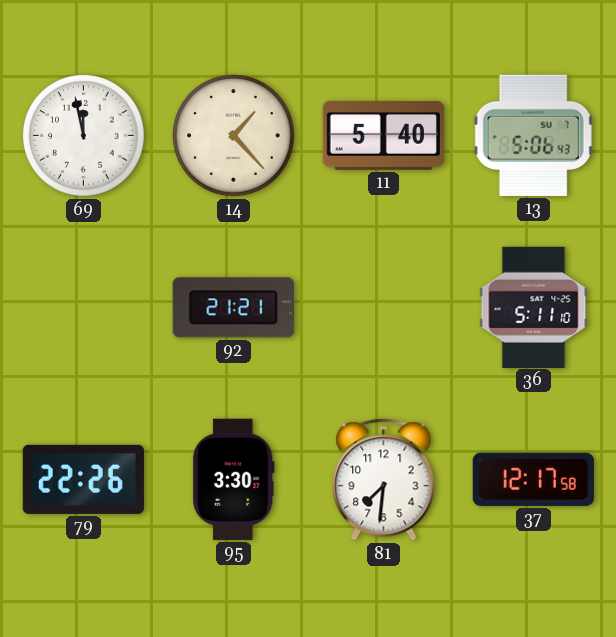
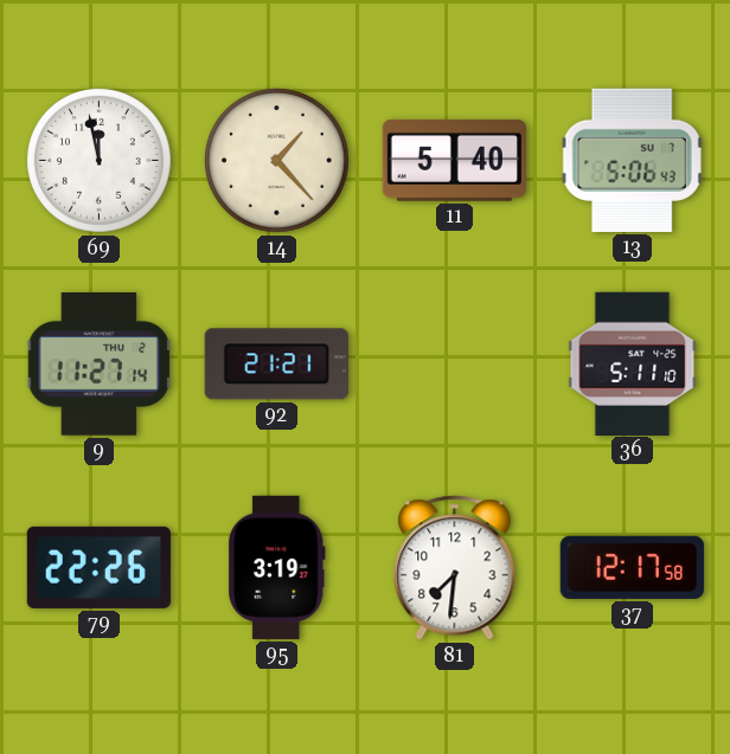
9: none -> 11:27
95: 3:30 -> 3:19
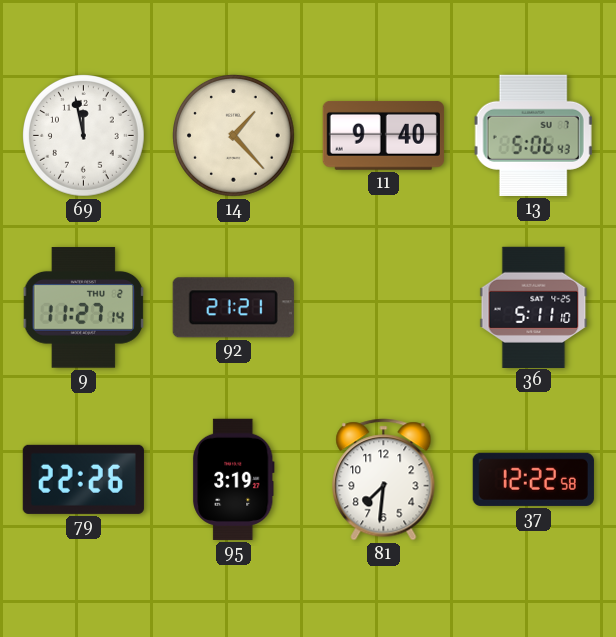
11: 5:40 -> 9:40
37: 12:17 -> 12:22
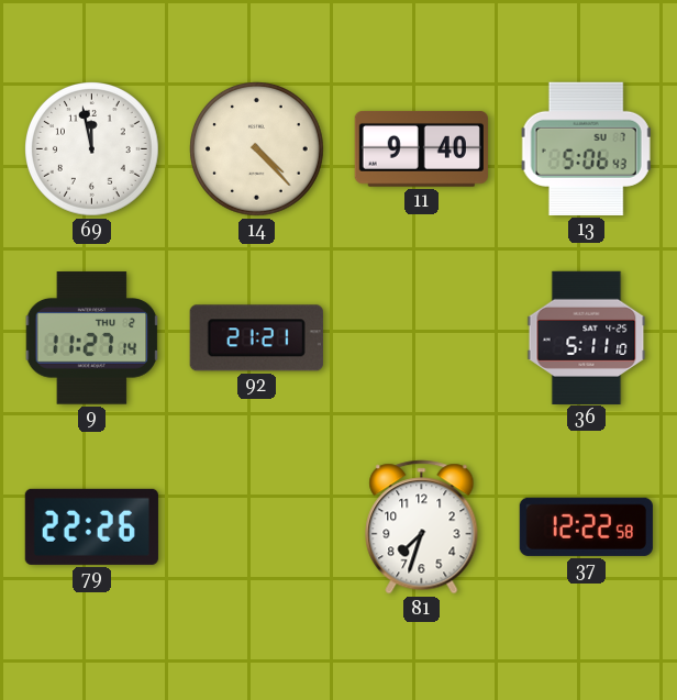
14: 1:23 -> 4:23
95: 3:19 -> none
81: 7:31 -> 7:33
